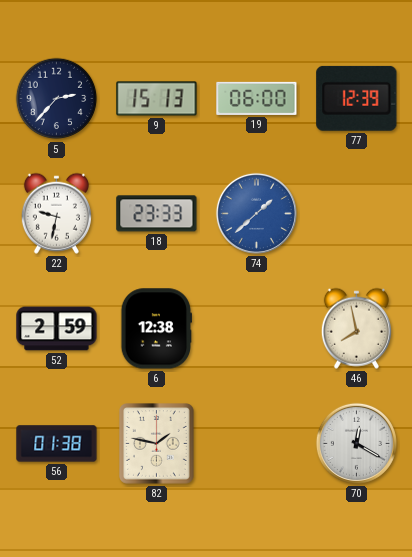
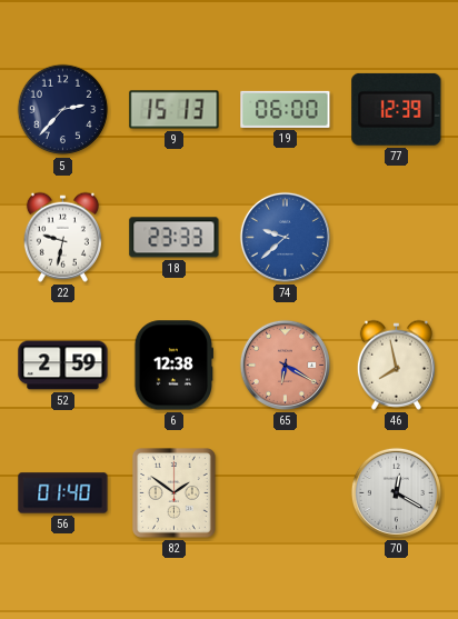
74: 1:38 -> 9:38
65: none -> 6:20
56: 01:38 -> 01:40
82: 1:47 -> 1:51
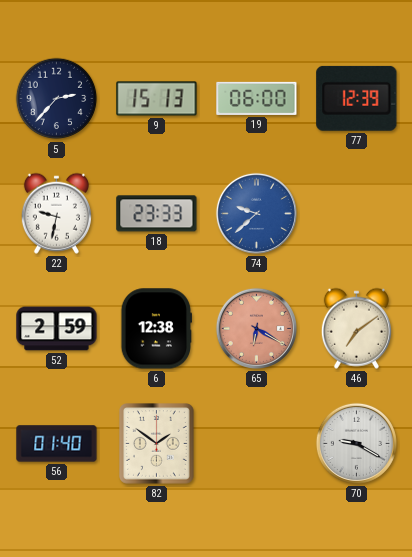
46: 7:58 -> 7:09
70: 12:20 -> 9:20
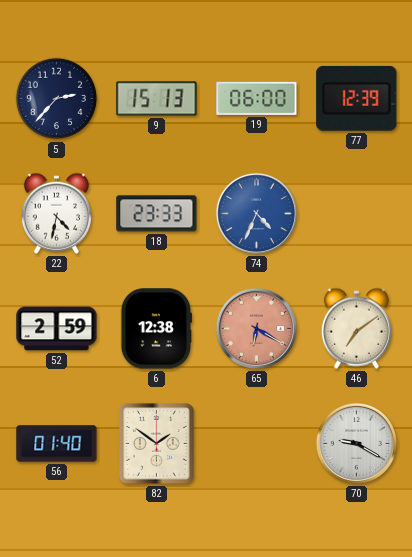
22: 9:32 -> 4:32
74: 9:38 -> 4:34
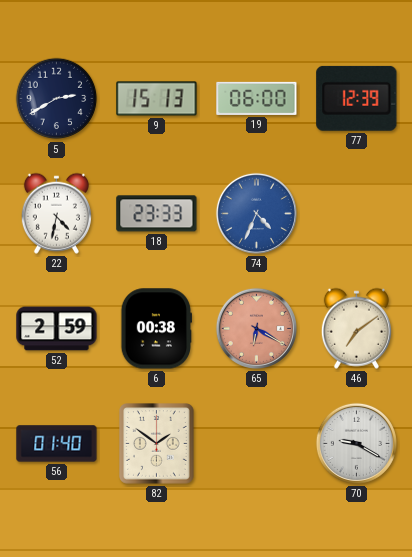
5: 2:37 -> 2:40
6: 12:38 -> 00:38
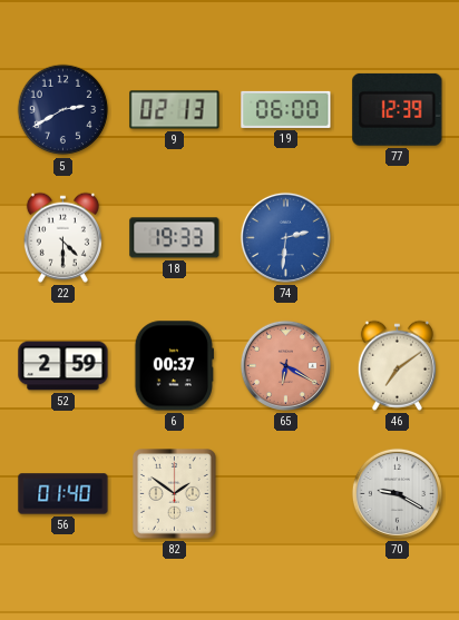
9: 15:13 -> 02:13
22: 4:32 -> 4:30
18: 23:33 -> 19:33
74: 4:34 -> 2:31
6: 00:38 -> 00:37
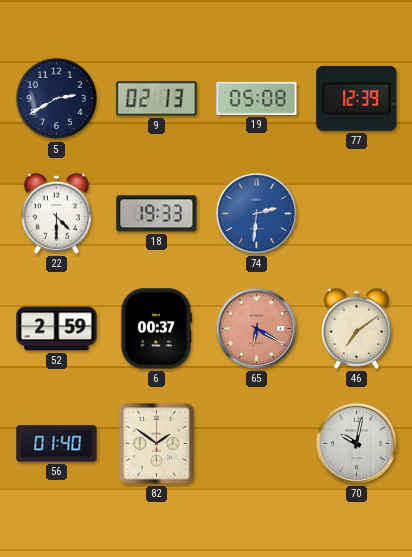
19: 06:00 -> 05:08
70: 9:20 -> 10:02
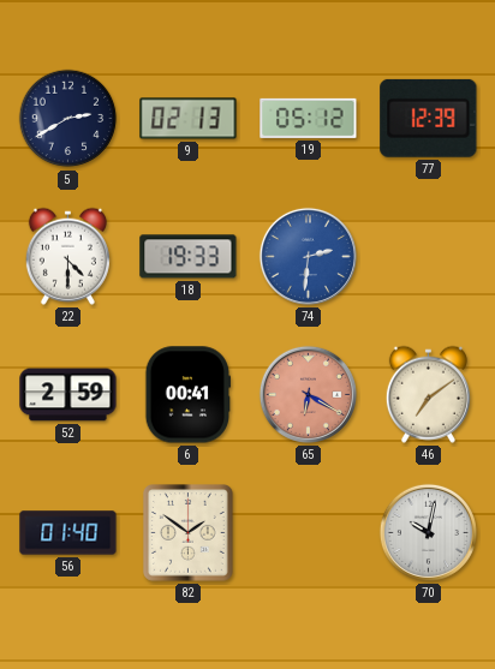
19: 05:08 -> 05:12
6: 00:37 -> 00:41
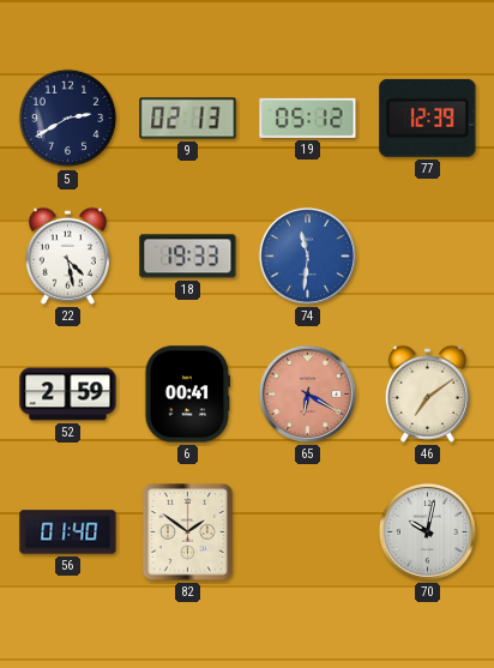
22: 4:30 -> 4:28
74: 2:31 -> 11:31
